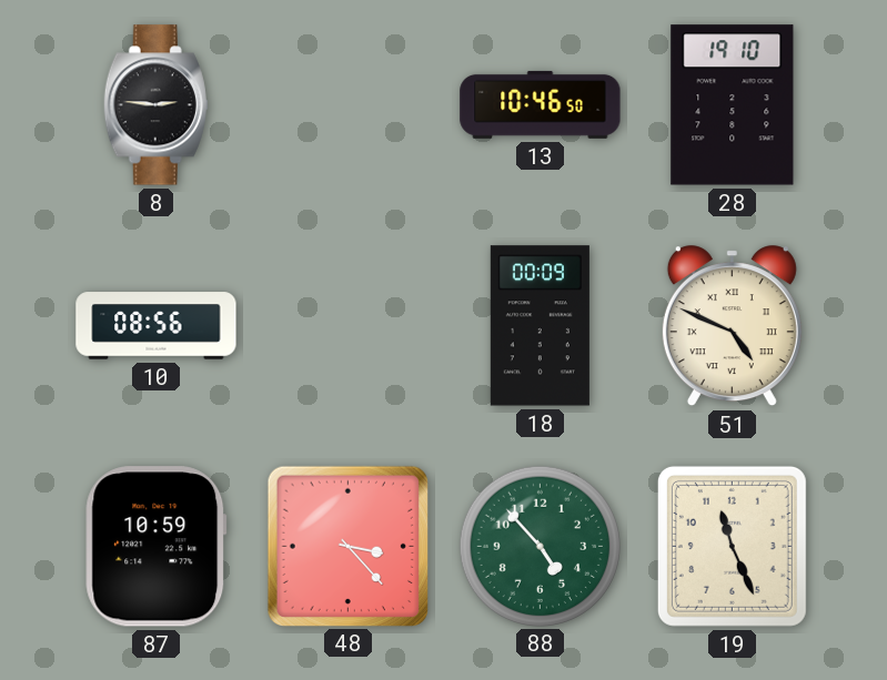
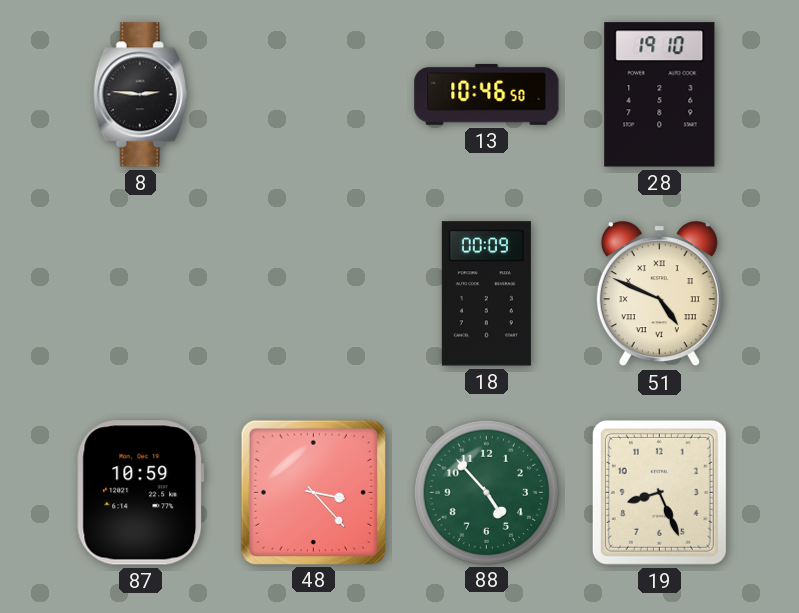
10: 08:56 -> none
19: 11:26 -> 8:26
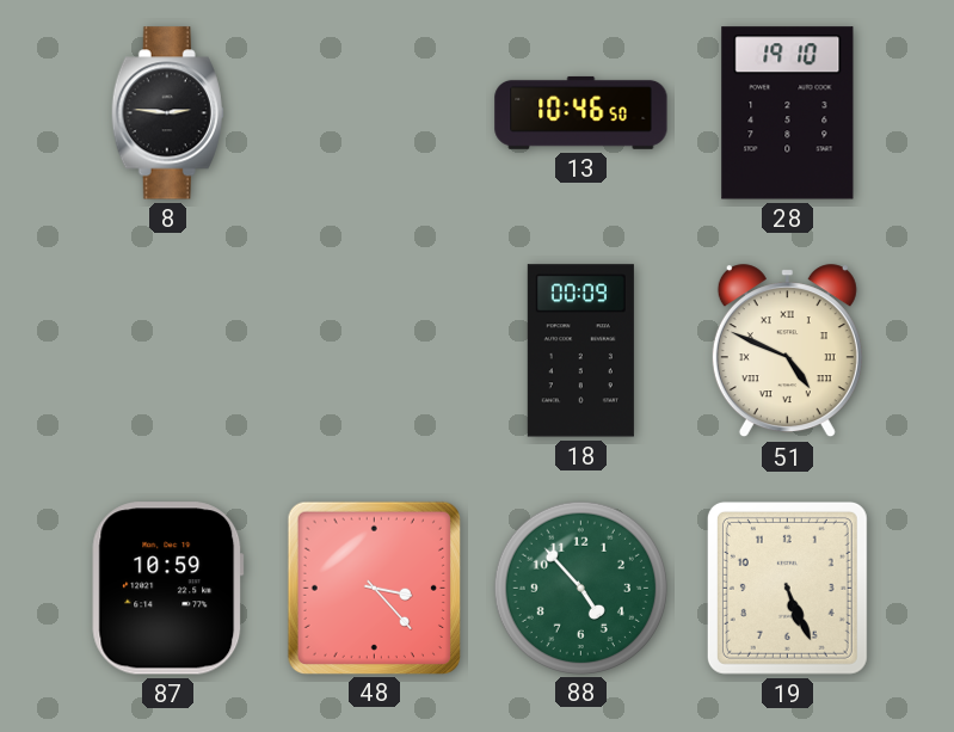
19: 8:26 -> 5:26
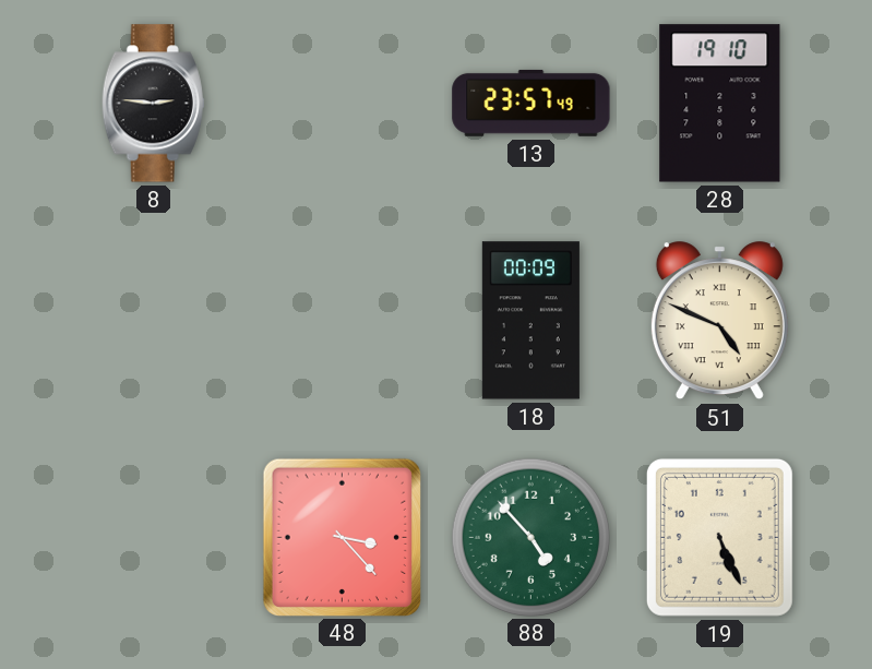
13: 10:46 -> 23:57
87: 10:59 -> none
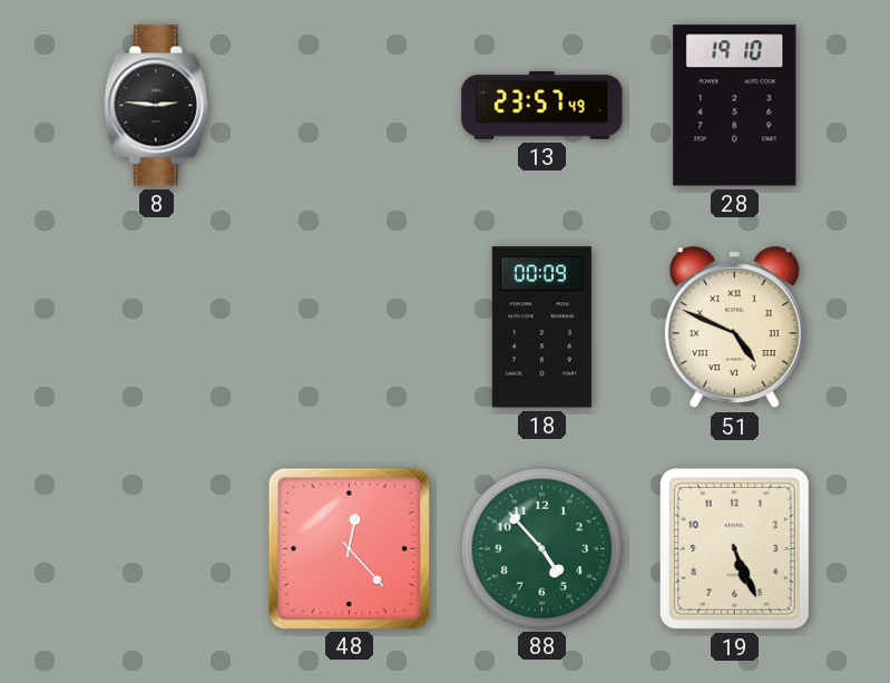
48: 3:23 -> 12:23
